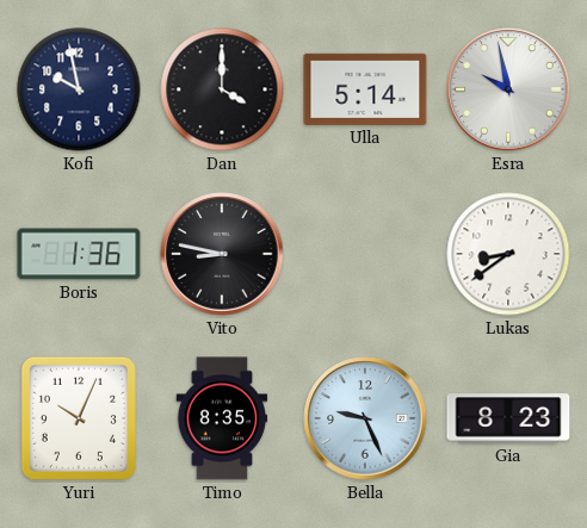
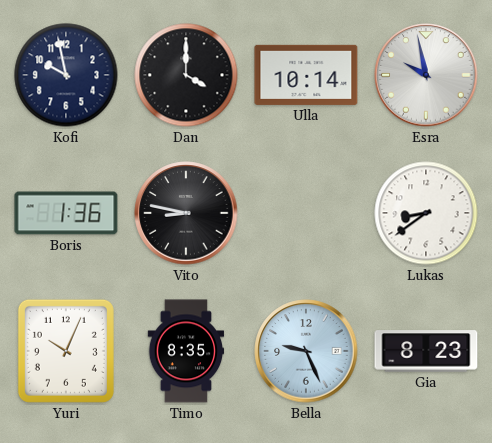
Ulla: 5:14 -> 10:14
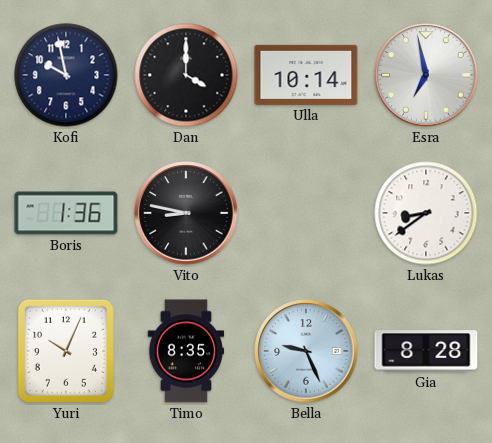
Esra: 9:58 -> 6:58
Gia: 8:23 -> 8:28
